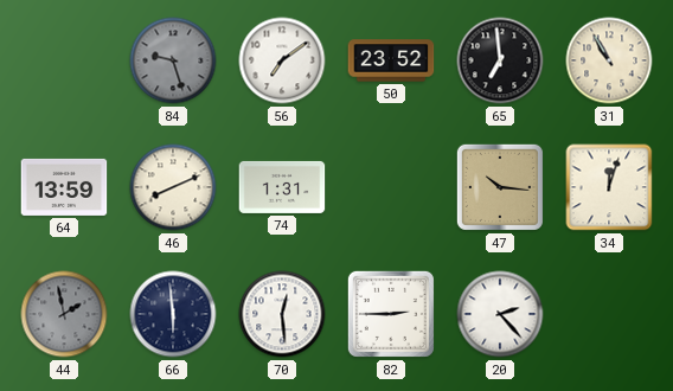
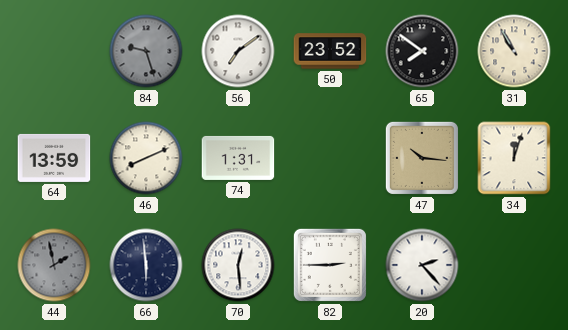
65: 6:59 -> 7:51
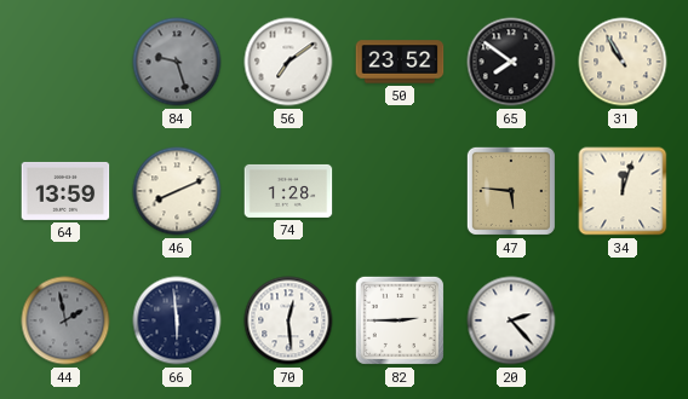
74: 1:31 -> 1:28
47: 10:16 -> 5:46
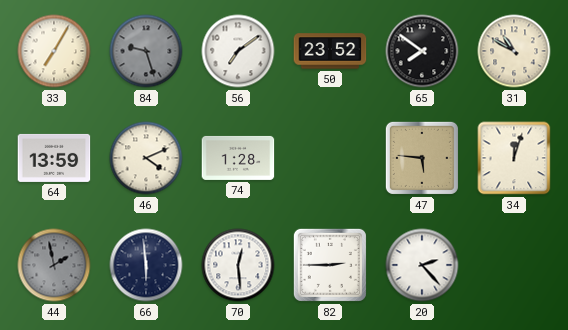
33: none -> 7:05
31: 10:55 -> 10:50
46: 8:11 -> 4:11
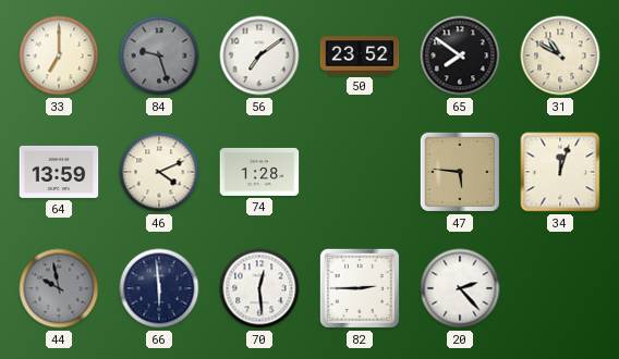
33: 7:05 -> 7:00
44: 1:58 -> 9:58
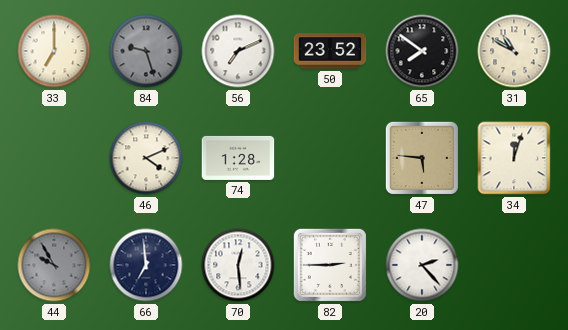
56: 7:09 -> 7:11
64: 13:59 -> none
44: 9:58 -> 9:55
66: 5:59 -> 6:59
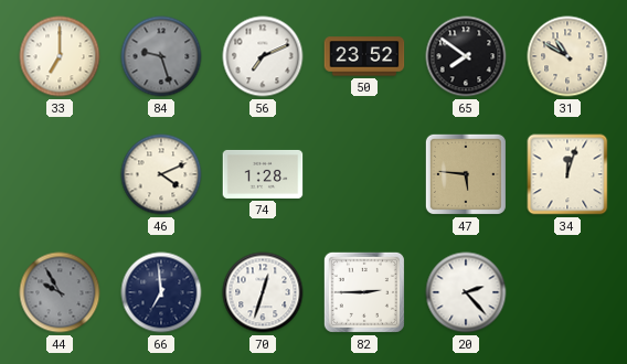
70: 12:29 -> 12:33
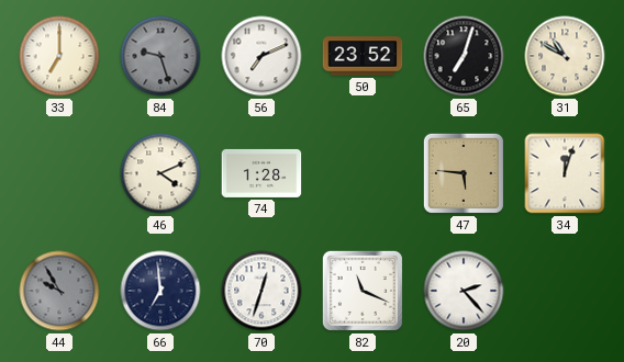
65: 7:51 -> 7:03
82: 2:45 -> 11:19
